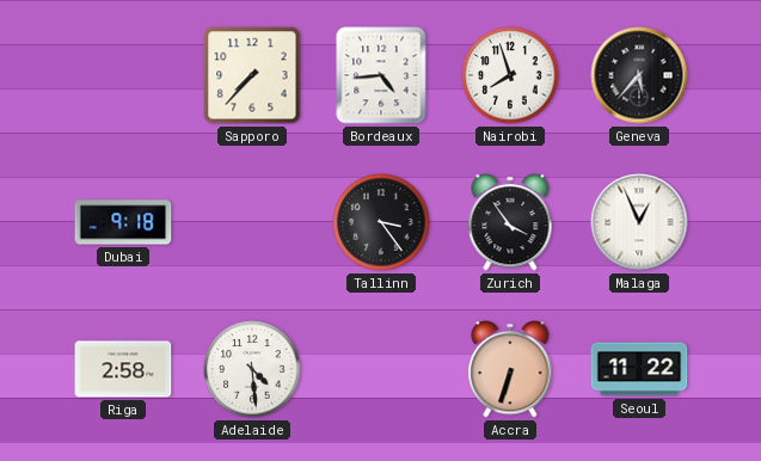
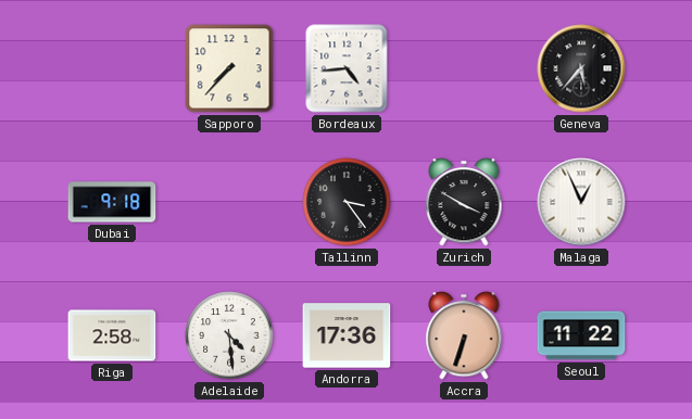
Nairobi: 7:57 -> none
Zurich: 3:54 -> 3:50
Andorra: none -> 17:36
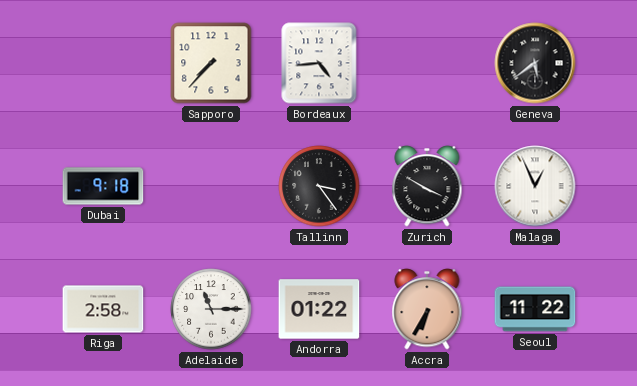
Geneva: 5:37 -> 5:39
Adelaide: 4:29 -> 11:15
Andorra: 17:36 -> 01:22
Accra: 6:33 -> 6:35
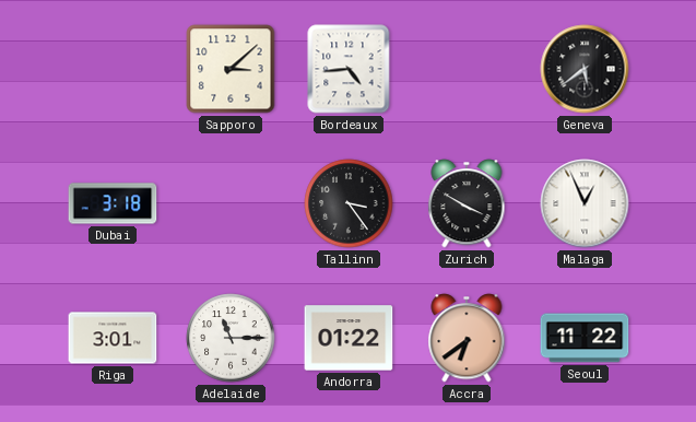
Sapporo: 7:37 -> 3:08
Dubai: 9:18 -> 3:18
Riga: 2:58 -> 3:01
Accra: 6:35 -> 6:39
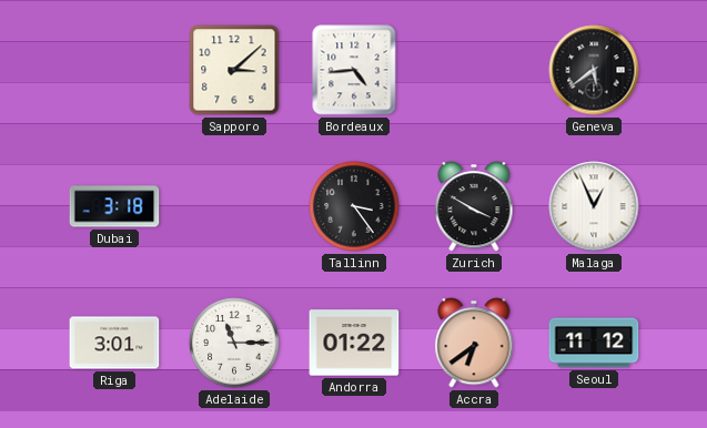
Seoul: 11:22 -> 11:12
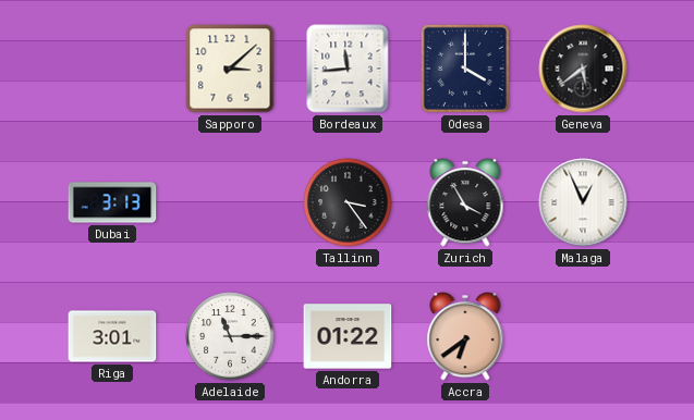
Bordeaux: 4:44 -> 11:44
Odesa: none -> 4:00
Dubai: 3:18 -> 3:13
Zurich: 3:50 -> 3:55
Seoul: 11:12 -> none
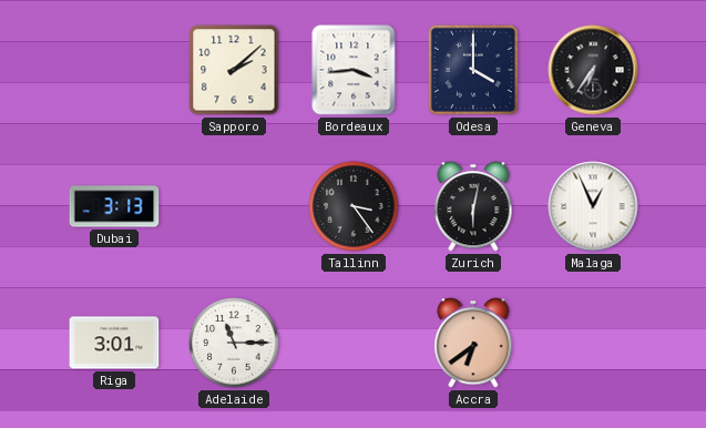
Sapporo: 3:08 -> 2:08
Bordeaux: 11:44 -> 3:44
Geneva: 5:39 -> 6:36
Zurich: 3:55 -> 6:02
Andorra: 01:22 -> none
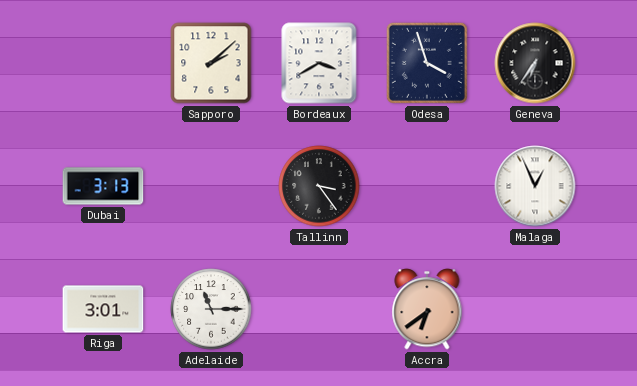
Bordeaux: 3:44 -> 3:40
Odesa: 4:00 -> 3:57
Zurich: 6:02 -> none
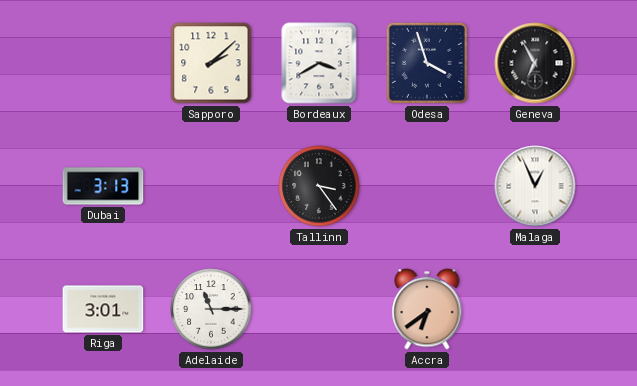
Geneva: 6:36 -> 6:55
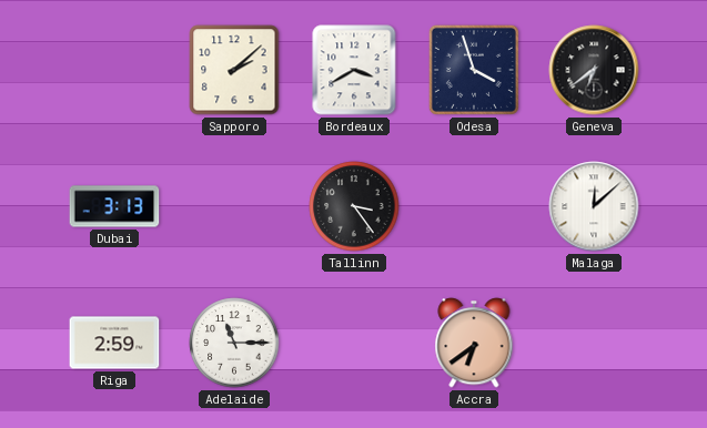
Geneva: 6:55 -> 6:39
Malaga: 12:56 -> 12:08
Riga: 3:01 -> 2:59
